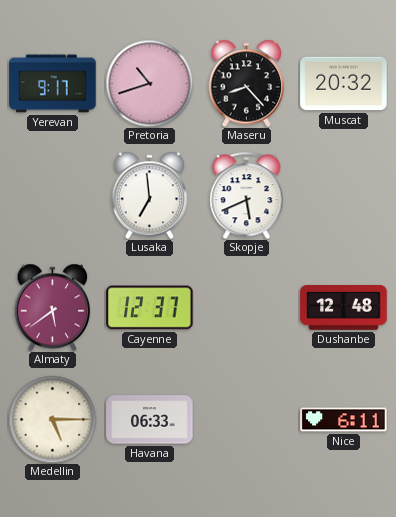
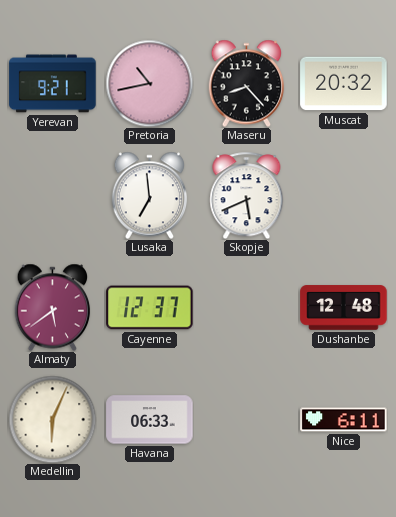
Yerevan: 9:17 -> 9:21
Pretoria: 10:42 -> 10:43
Medellin: 5:15 -> 6:04
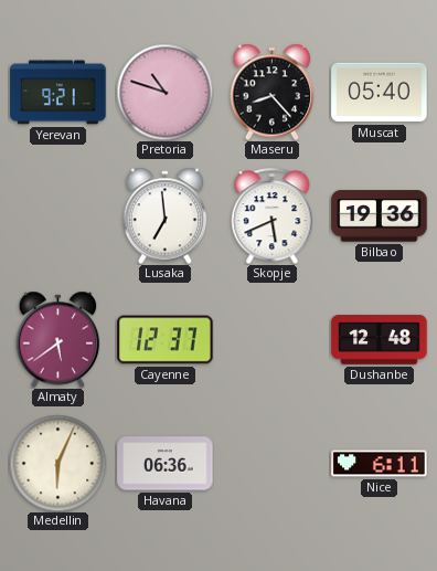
Pretoria: 10:43 -> 10:48
Muscat: 20:32 -> 05:40
Bilbao: none -> 19:36
Havana: 06:33 -> 06:36
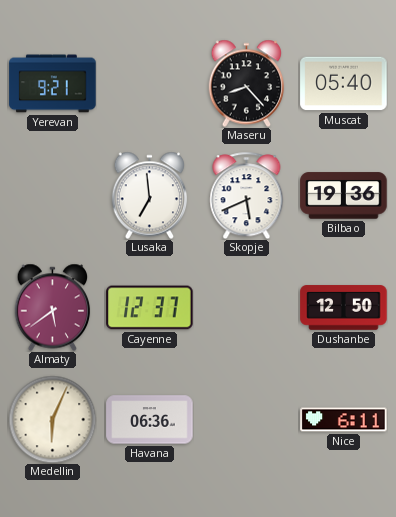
Pretoria: 10:48 -> none
Dushanbe: 12:48 -> 12:50
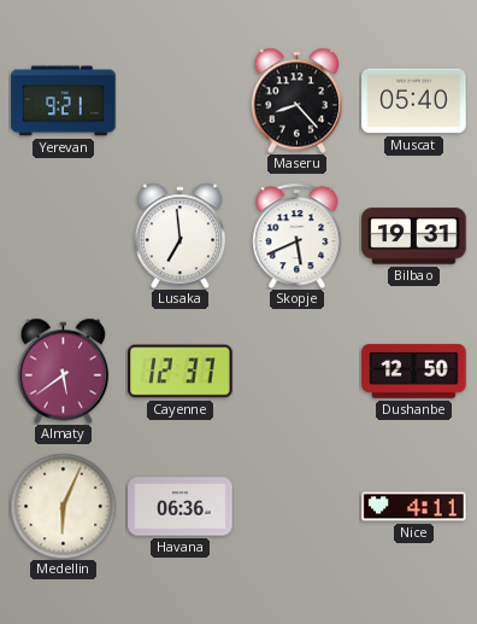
Bilbao: 19:36 -> 19:31
Nice: 6:11 -> 4:11
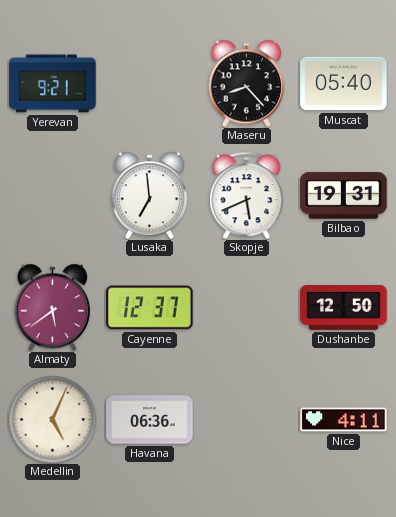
Medellin: 6:04 -> 5:04
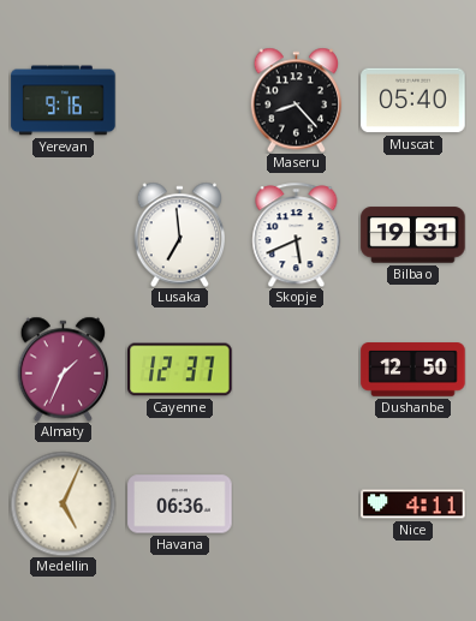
Yerevan: 9:21 -> 9:16
Almaty: 5:39 -> 1:34
